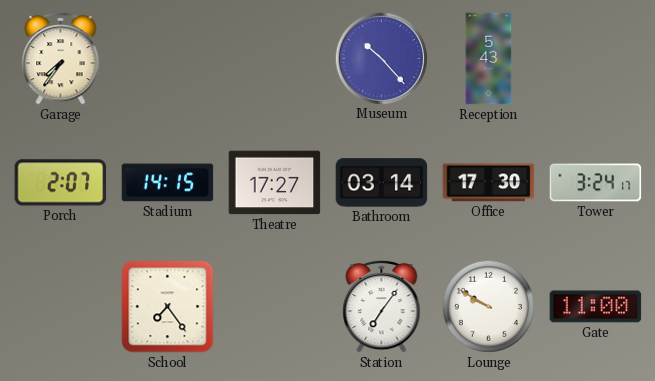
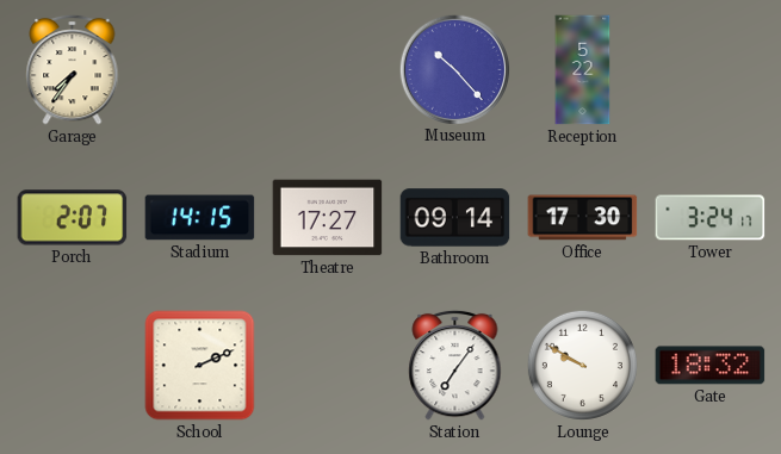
Reception: 5:43 -> 5:22
Bathroom: 03:14 -> 09:14
School: 7:24 -> 2:11
Gate: 11:00 -> 18:32
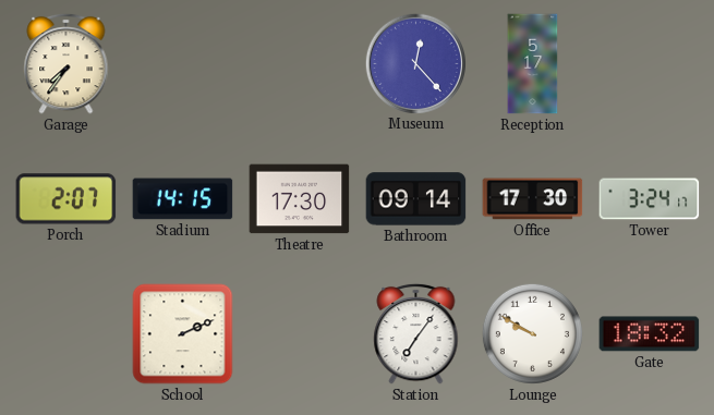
Museum: 10:23 -> 12:23
Reception: 5:22 -> 5:17
Theatre: 17:27 -> 17:30
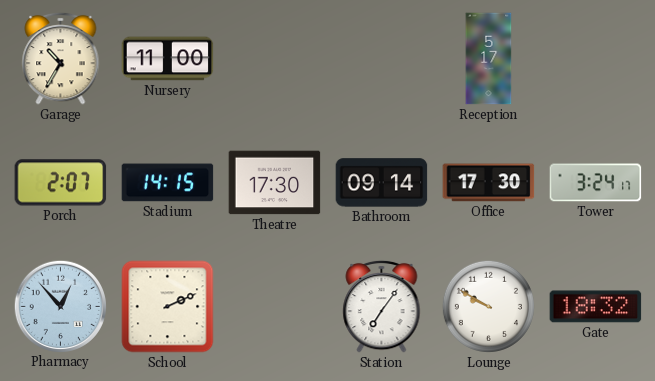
Garage: 7:36 -> 10:35
Nursery: none -> 11:00
Museum: 12:23 -> none
Pharmacy: none -> 12:53
